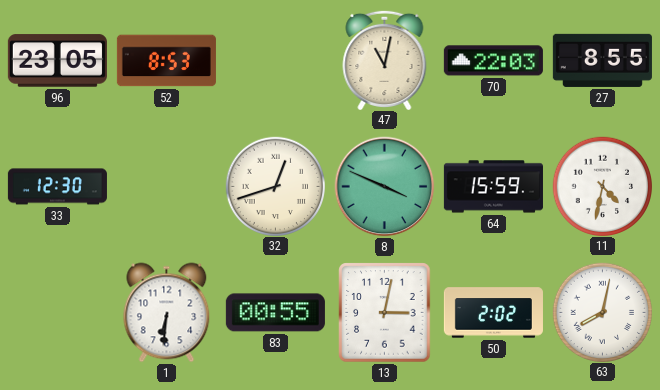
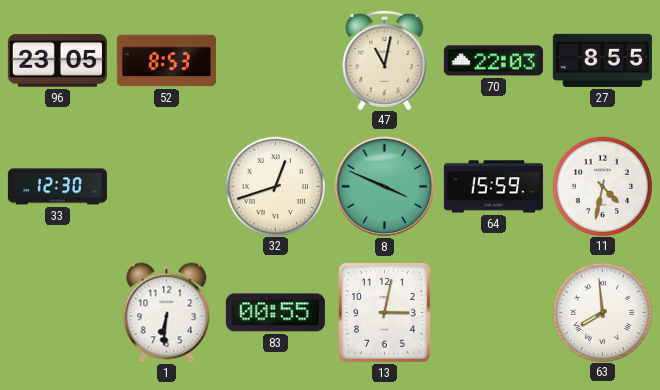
50: 2:02 -> none
63: 8:02 -> 7:59
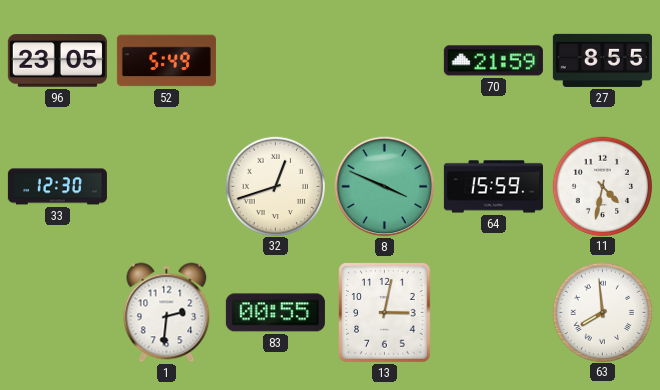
52: 8:53 -> 5:49
47: 11:02 -> none
70: 22:03 -> 21:59
1: 6:31 -> 2:31
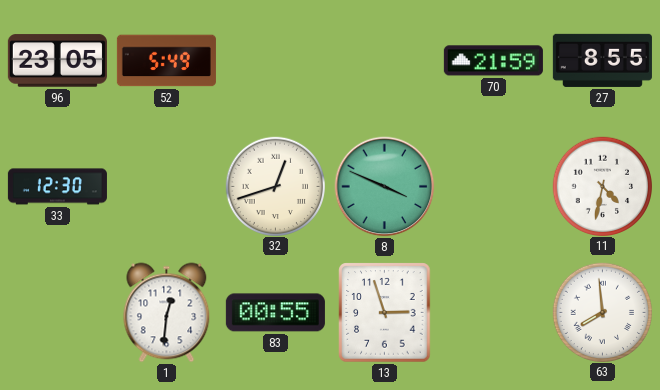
64: 15:59 -> none
1: 2:31 -> 12:31
13: 3:02 -> 2:57
